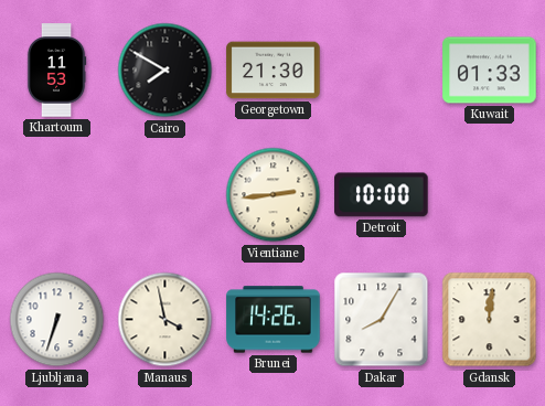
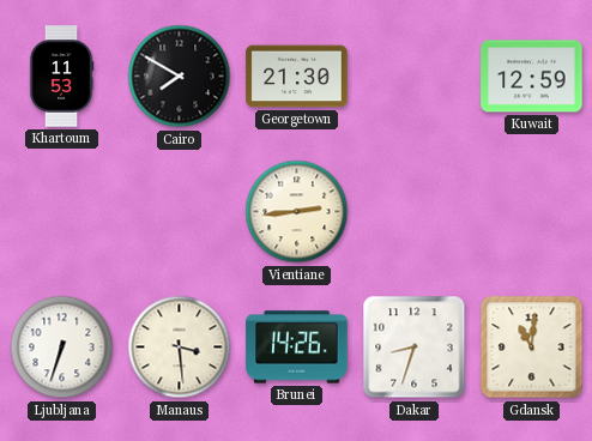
Kuwait: 01:33 -> 12:59
Detroit: 10:00 -> none
Manaus: 3:58 -> 3:29
Dakar: 8:05 -> 8:33
Gdansk: 12:01 -> 11:01
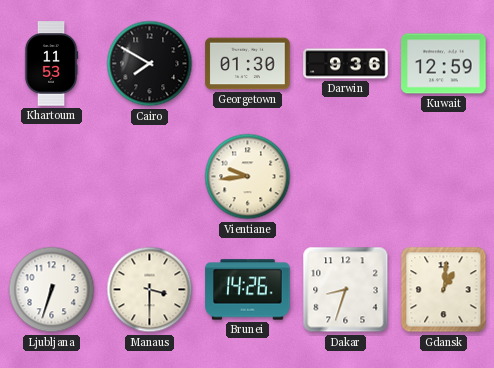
Georgetown: 21:30 -> 01:30
Darwin: none -> 9:36
Vientiane: 2:44 -> 9:44
Manaus: 3:29 -> 3:30
Gdansk: 11:01 -> 1:01
